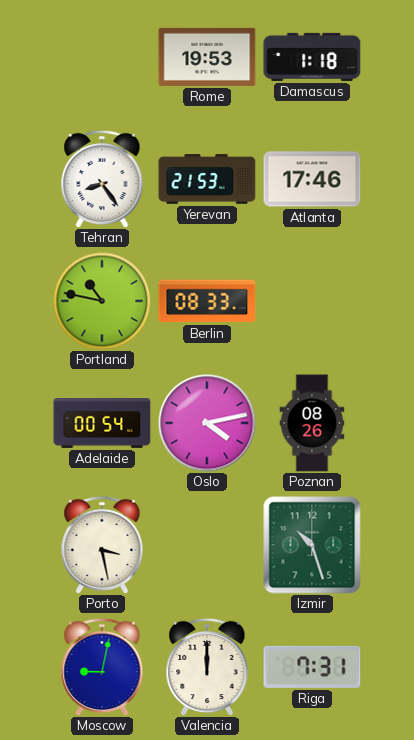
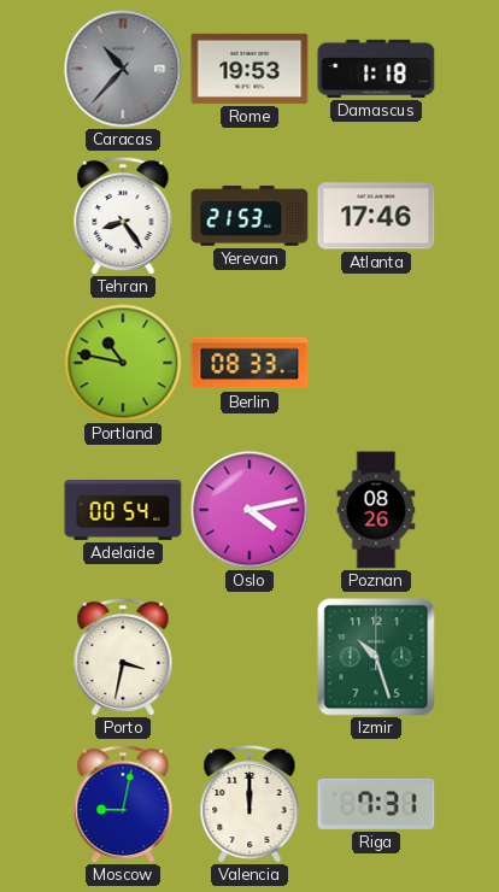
Caracas: none -> 10:37
Porto: 3:28 -> 3:32
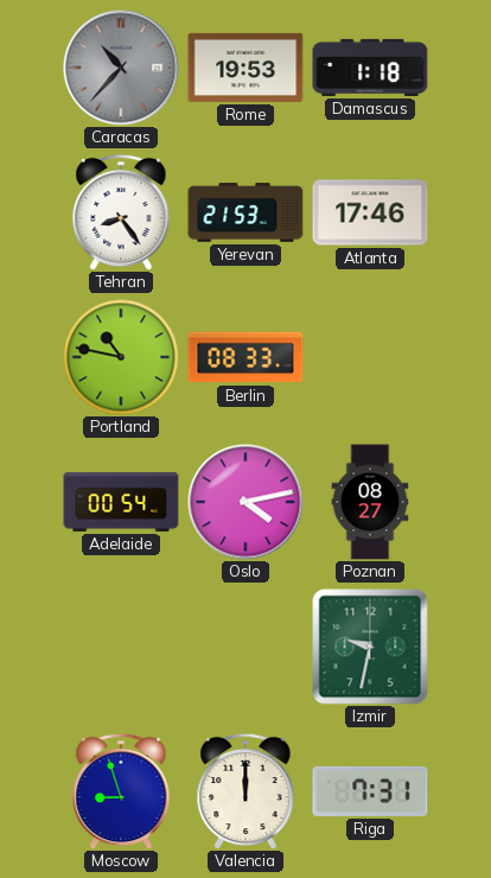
Poznan: 08:26 -> 08:27
Porto: 3:32 -> none
Izmir: 10:27 -> 9:32
Moscow: 9:02 -> 8:57
